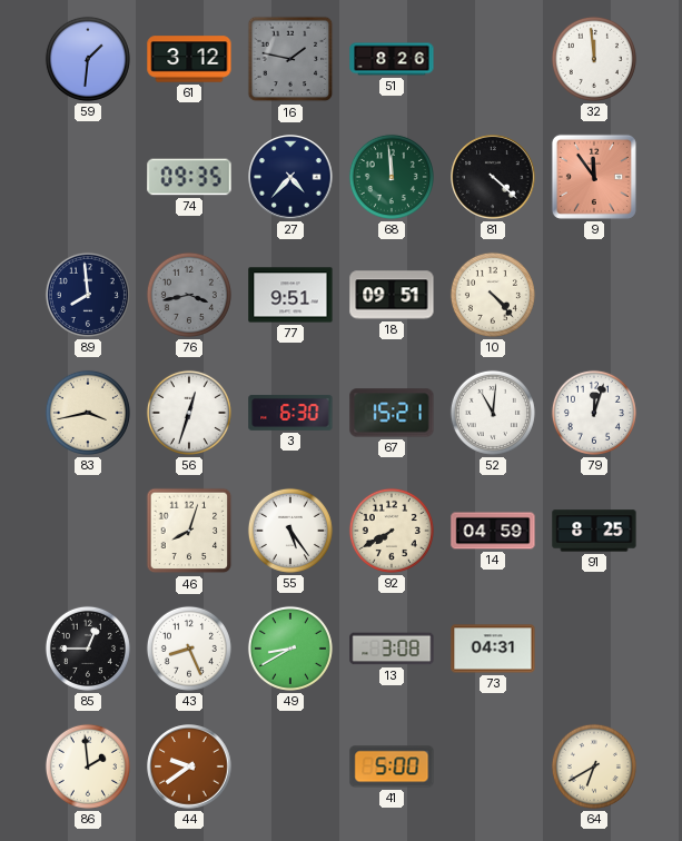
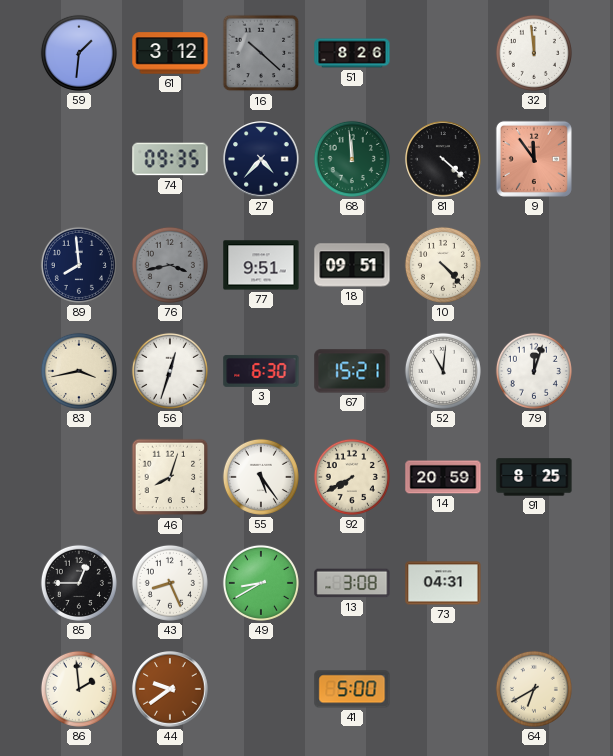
16: 1:47 -> 10:22
14: 04:59 -> 20:59
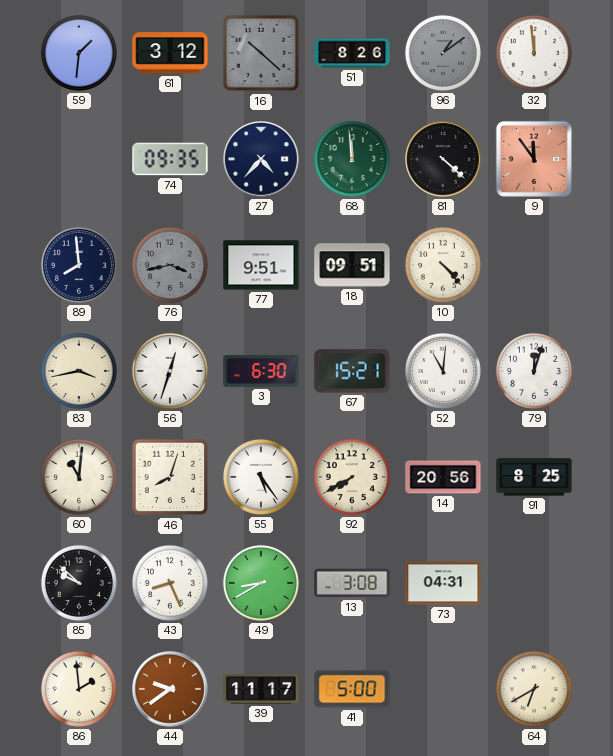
96: none -> 1:09
60: none -> 11:01
14: 20:59 -> 20:56
85: 12:45 -> 9:52
39: none -> 11:17
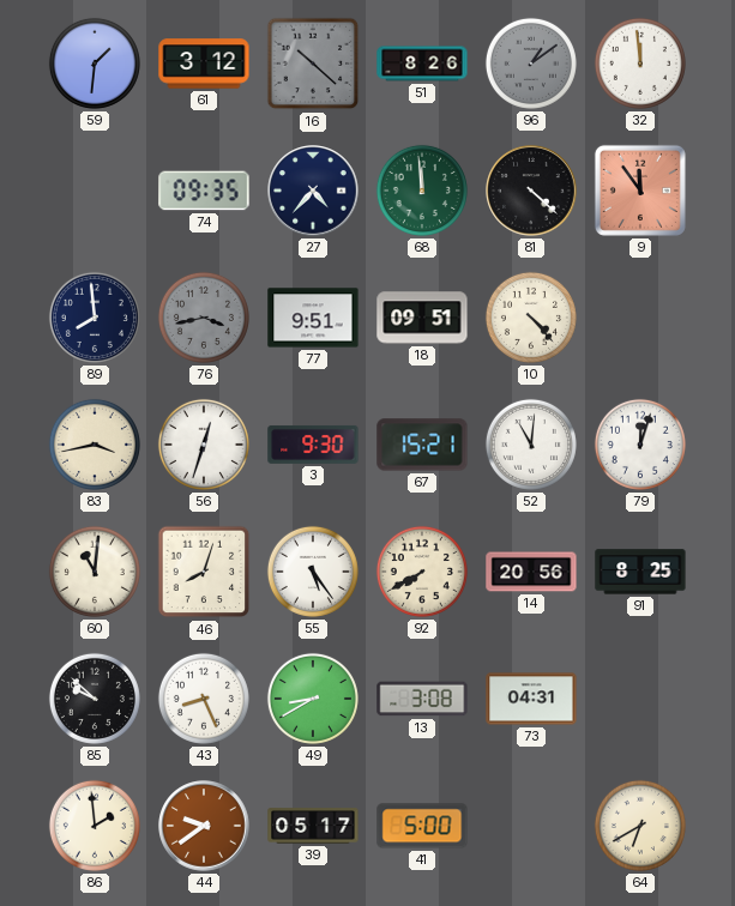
3: 6:30 -> 9:30
39: 11:17 -> 05:17
